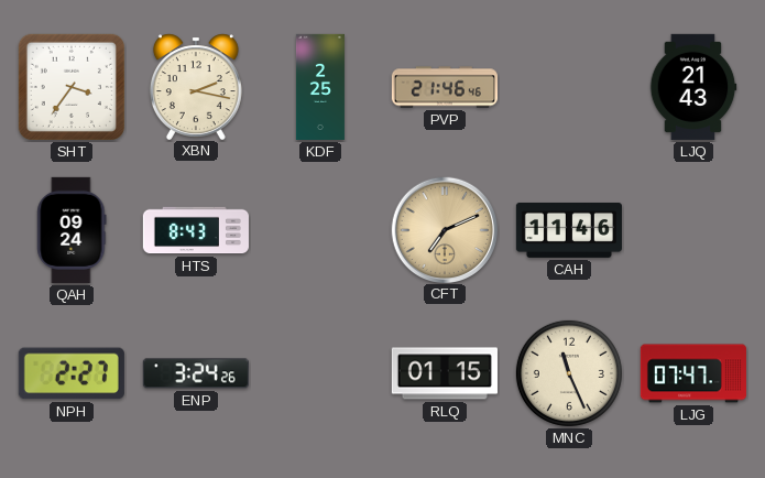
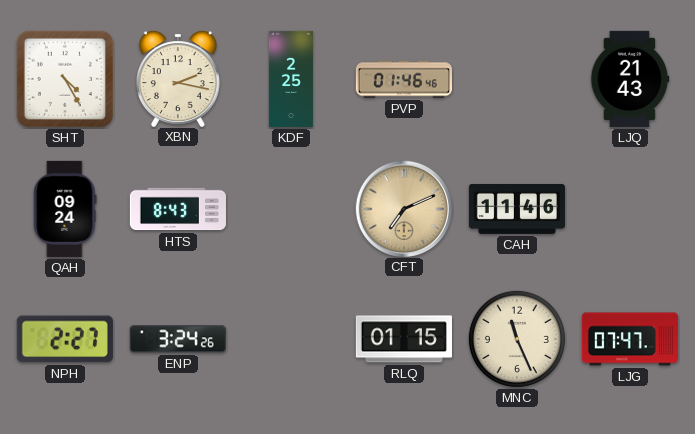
SHT: 3:36 -> 4:25
PVP: 21:46 -> 01:46
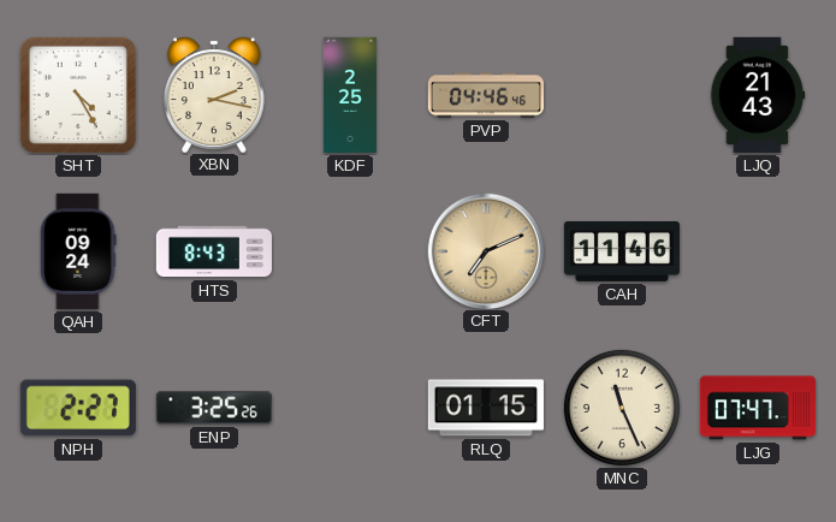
PVP: 01:46 -> 04:46
ENP: 3:24 -> 3:25
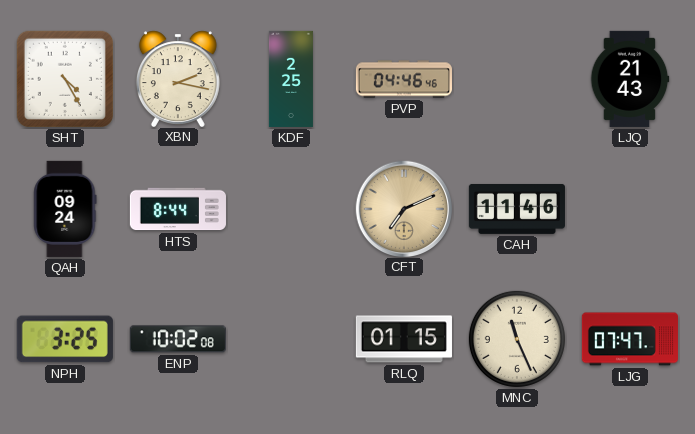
HTS: 8:43 -> 8:44
NPH: 2:27 -> 3:25
ENP: 3:25 -> 10:02
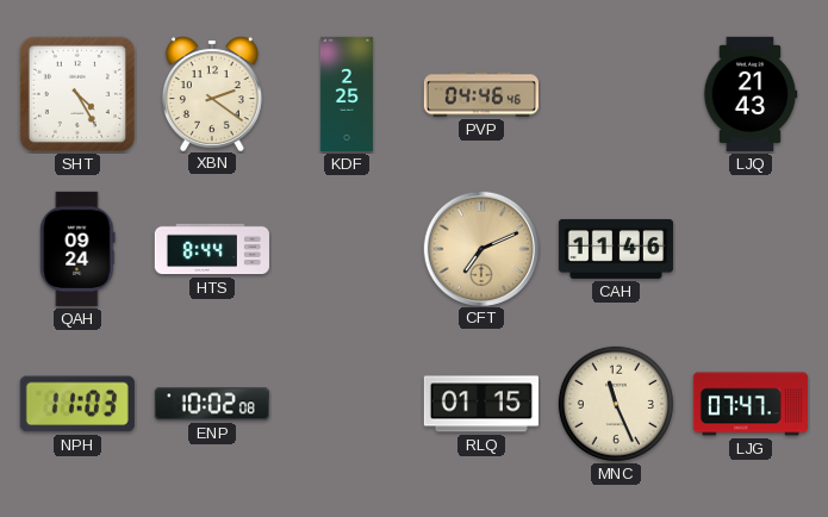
XBN: 2:17 -> 2:21
NPH: 3:25 -> 11:03
